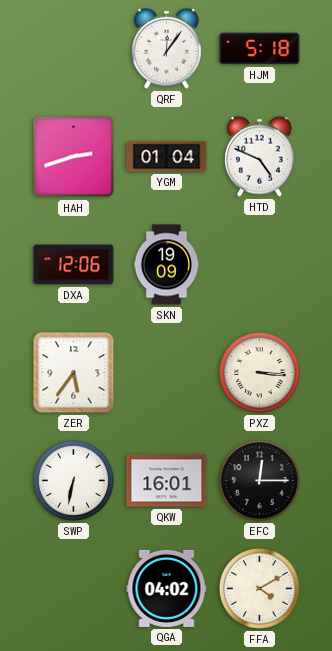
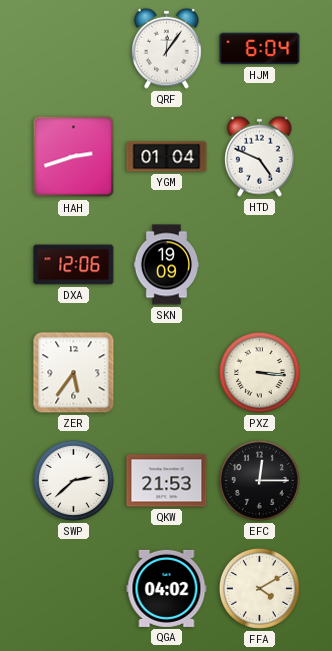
HJM: 5:18 -> 6:04
SWP: 6:32 -> 2:38
QKW: 16:01 -> 21:53
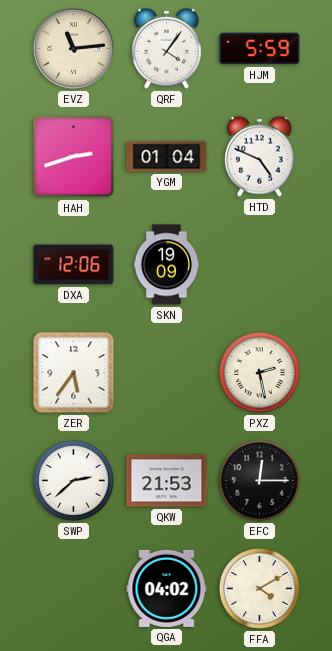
EVZ: none -> 11:14
QRF: 12:06 -> 4:06
HJM: 6:04 -> 5:59
PXZ: 3:16 -> 2:28
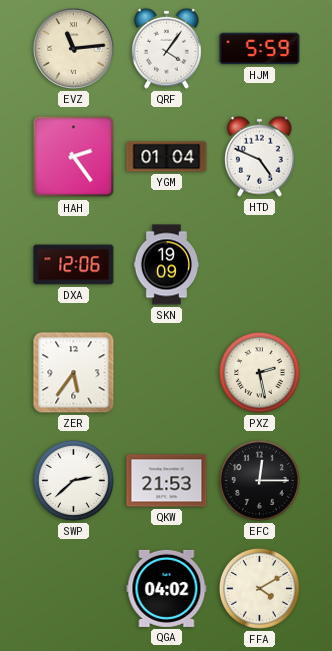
HAH: 2:42 -> 2:24
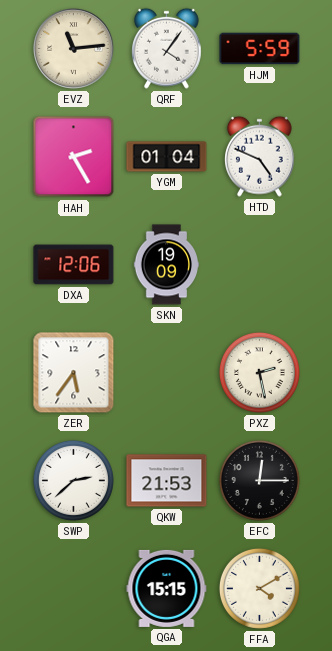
HAH: 2:24 -> 2:25
QGA: 04:02 -> 15:15
